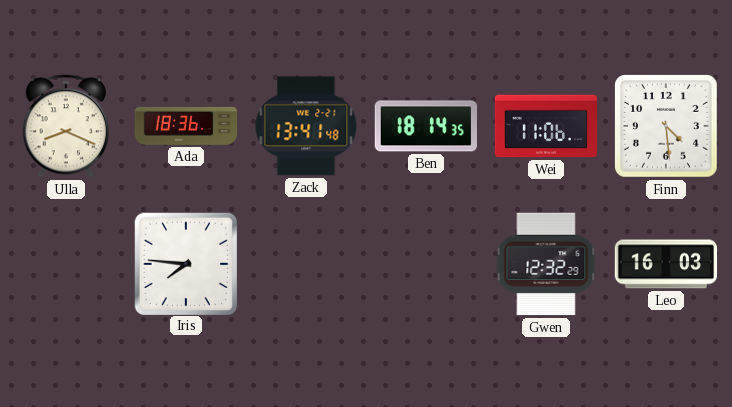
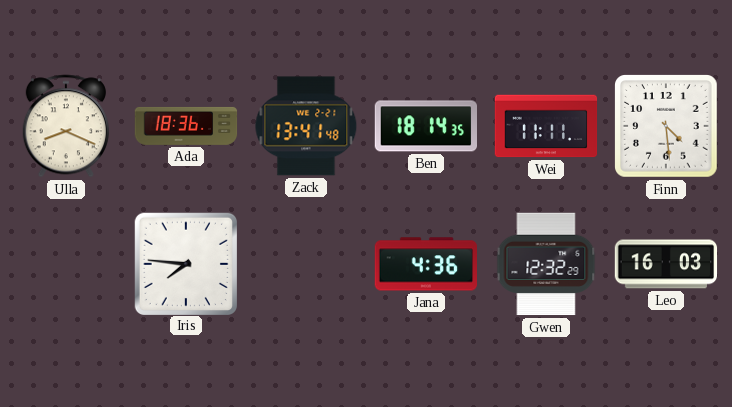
Wei: 11:06 -> 11:11
Jana: none -> 4:36
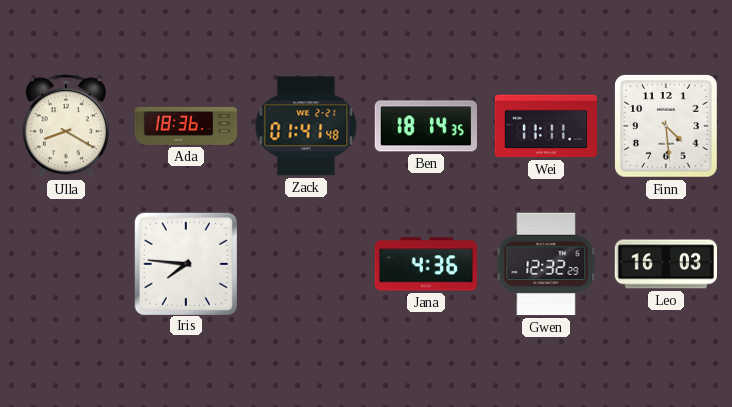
Ulla: 8:19 -> 8:20
Zack: 13:41 -> 01:41
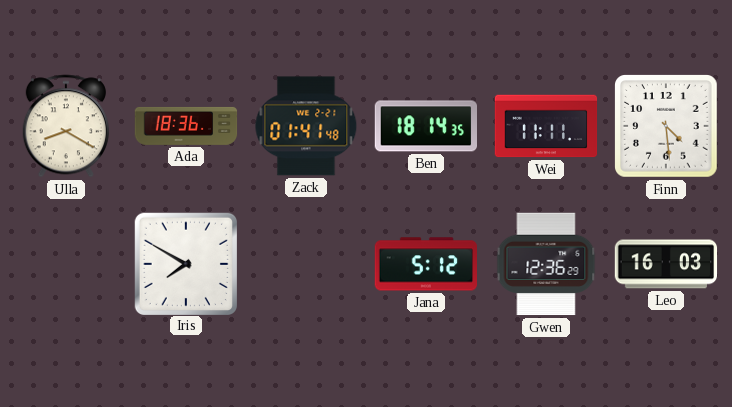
Iris: 7:46 -> 7:50
Jana: 4:36 -> 5:12
Gwen: 12:32 -> 12:36
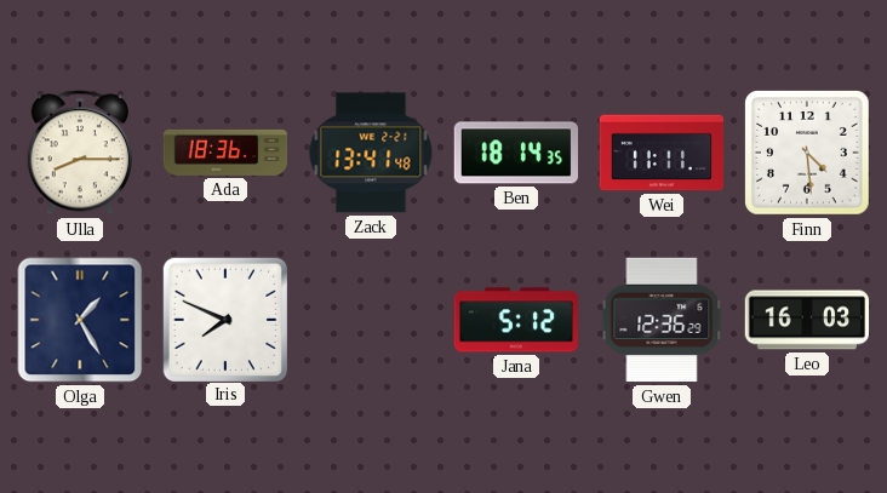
Ulla: 8:20 -> 8:15
Zack: 01:41 -> 13:41
Olga: none -> 1:25
Iris: 7:50 -> 7:49
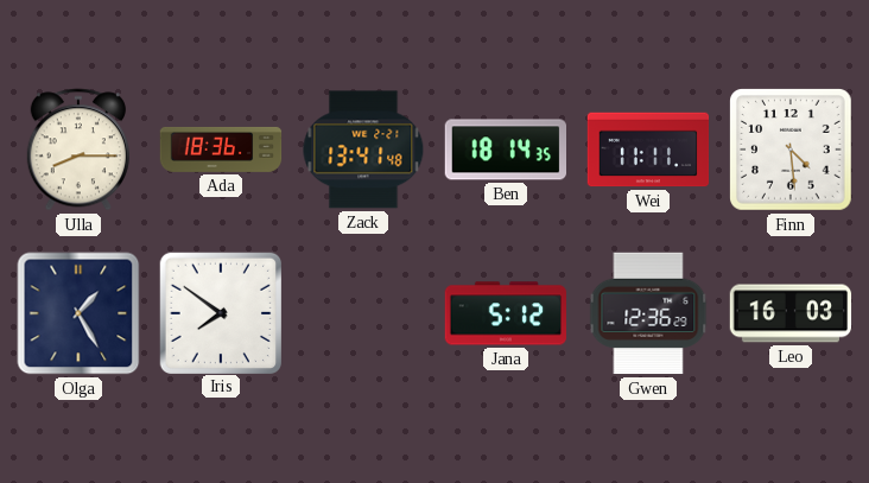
Iris: 7:49 -> 7:51
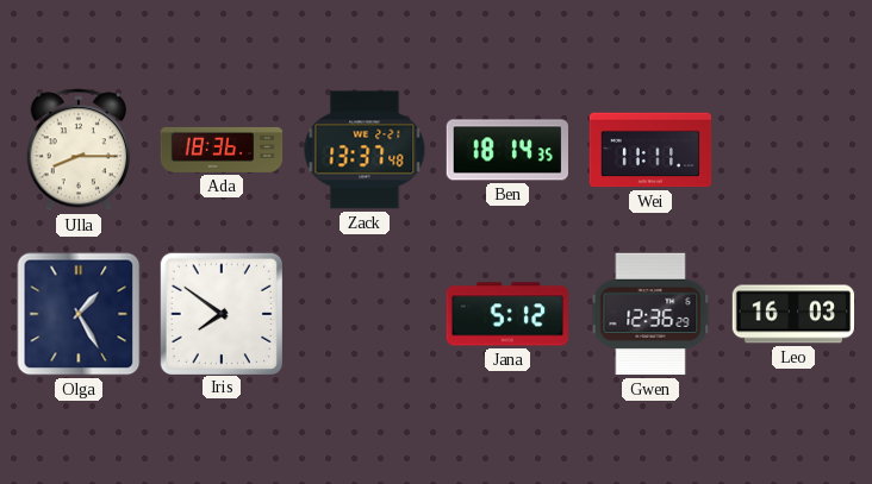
Zack: 13:41 -> 13:37
Finn: 4:29 -> none
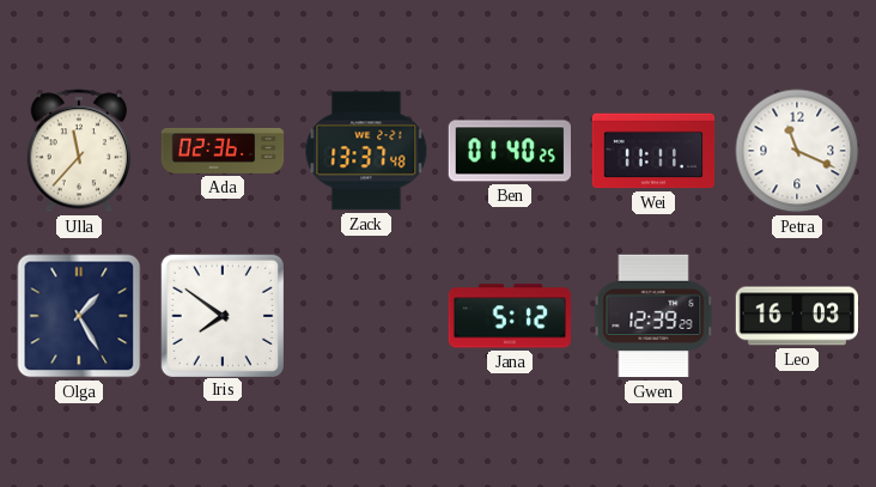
Ulla: 8:15 -> 11:37
Ada: 18:36 -> 02:36
Ben: 18:14 -> 01:40
Petra: none -> 11:19
Gwen: 12:36 -> 12:39
